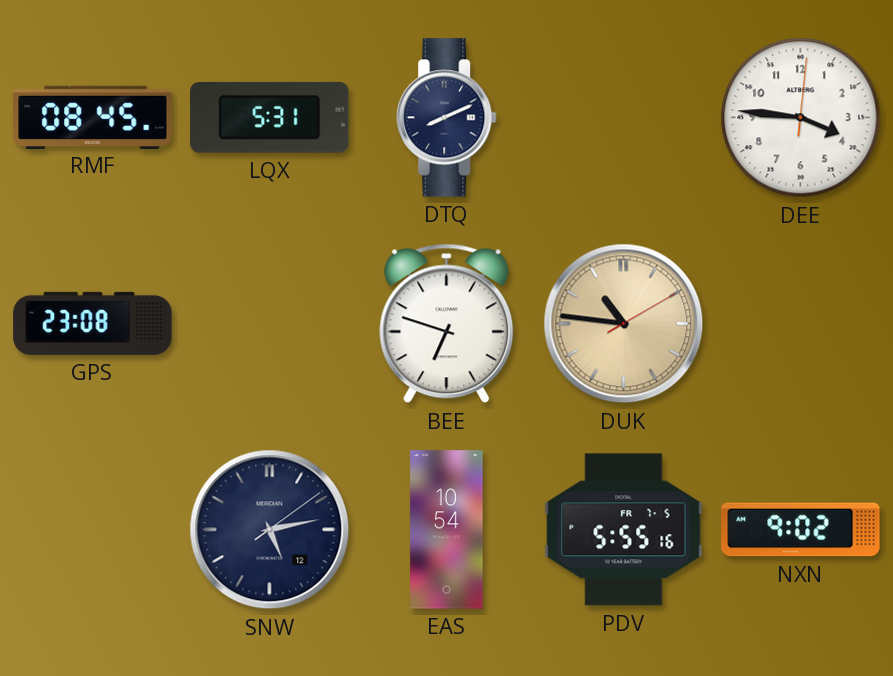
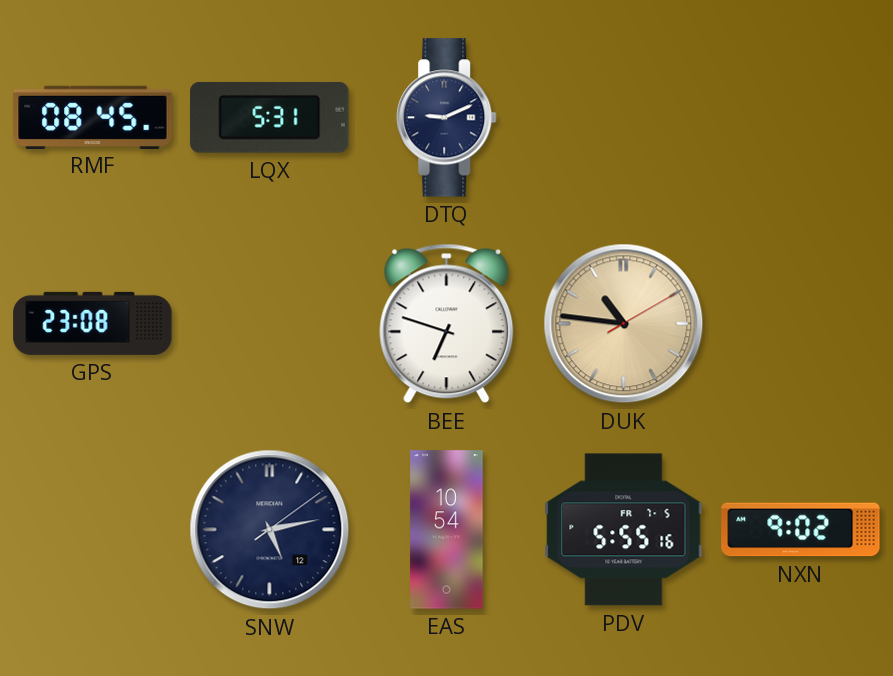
DTQ: 8:11 -> 9:11
DEE: 3:46 -> none
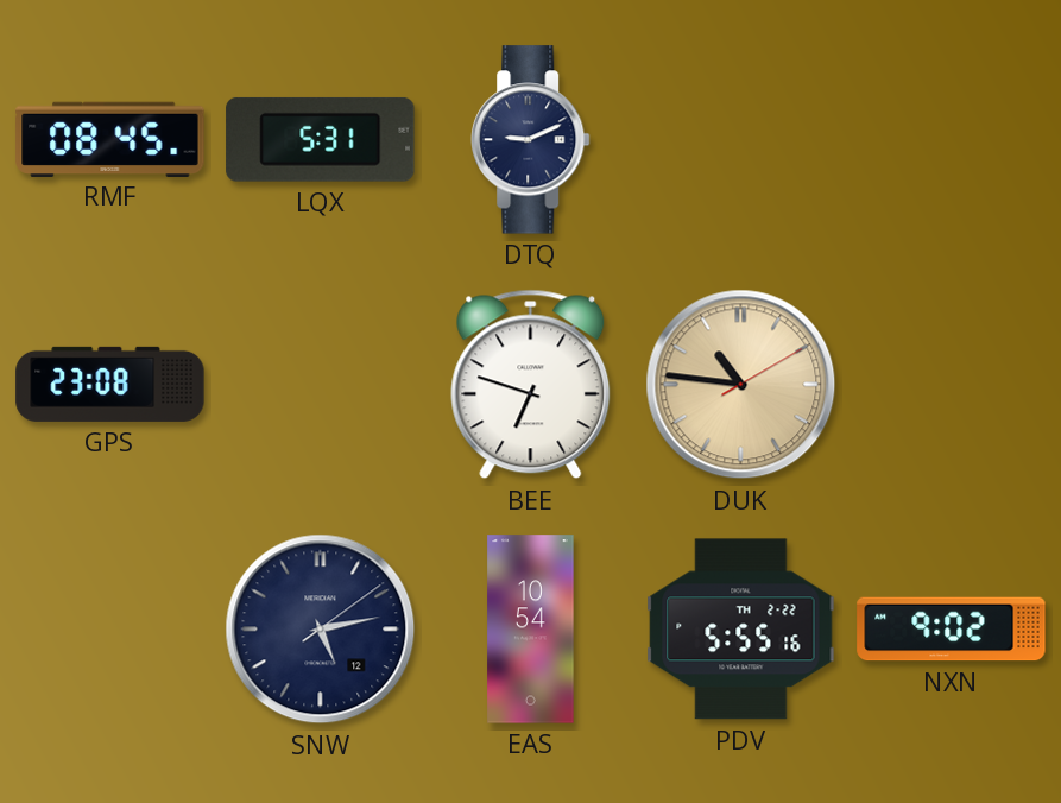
PDV date: FR 7-5 -> TH 2-22
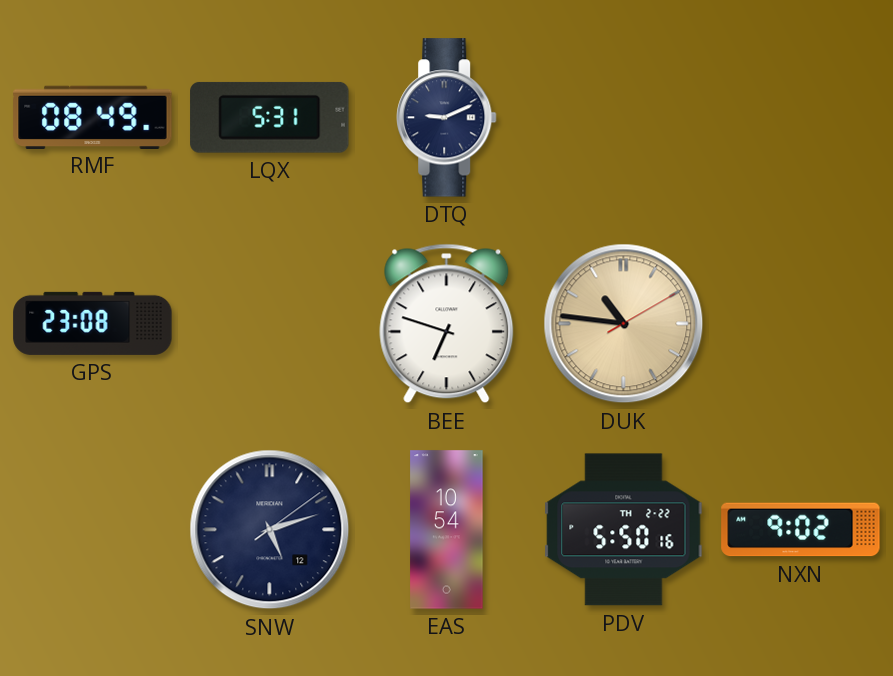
RMF: 08:45 -> 08:49
SNW: 5:13 -> 5:12
PDV: 5:55 -> 5:50
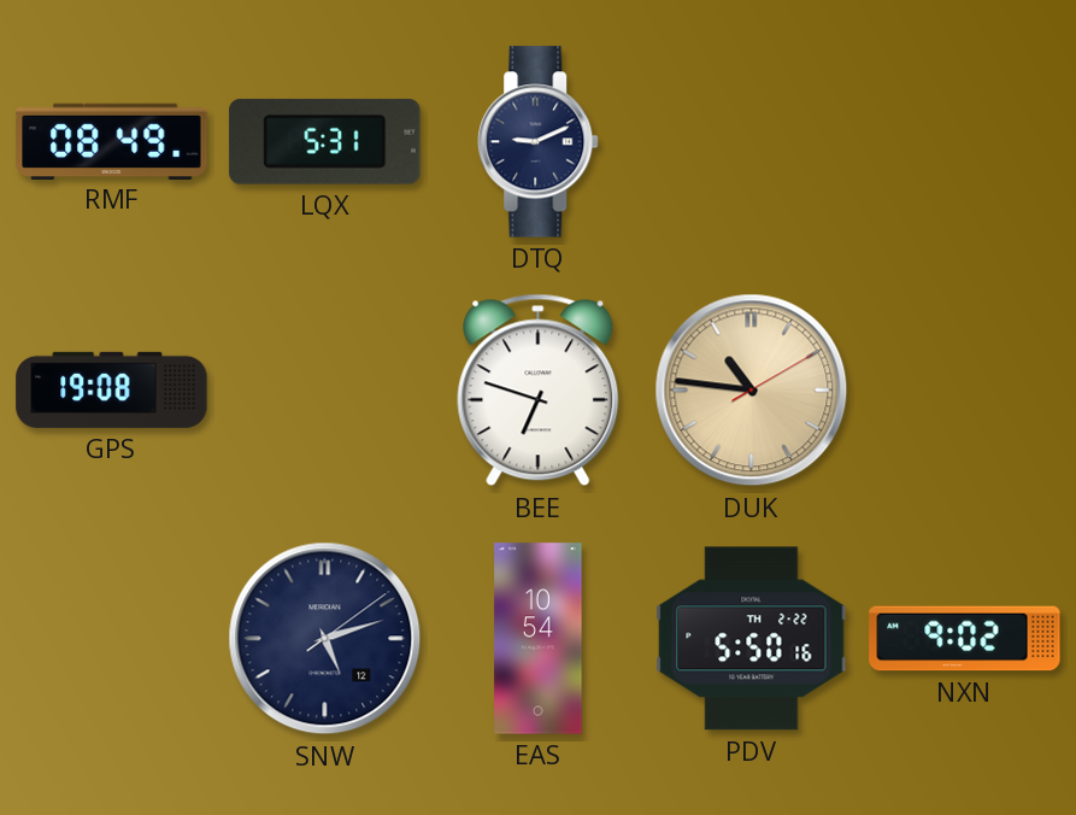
GPS: 23:08 -> 19:08
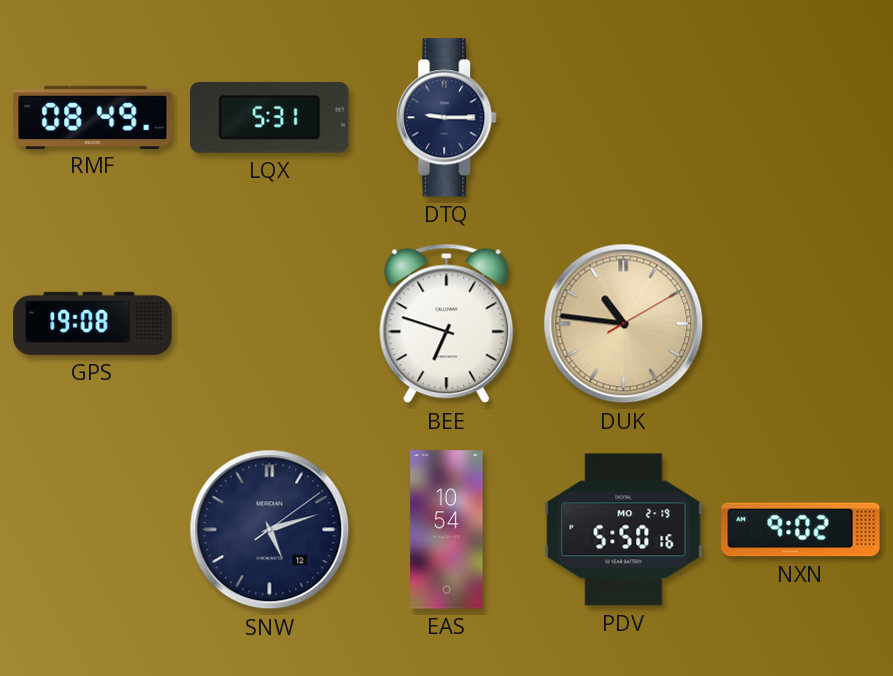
DTQ: 9:11 -> 9:15
PDV date: TH 2-22 -> MO 2-19
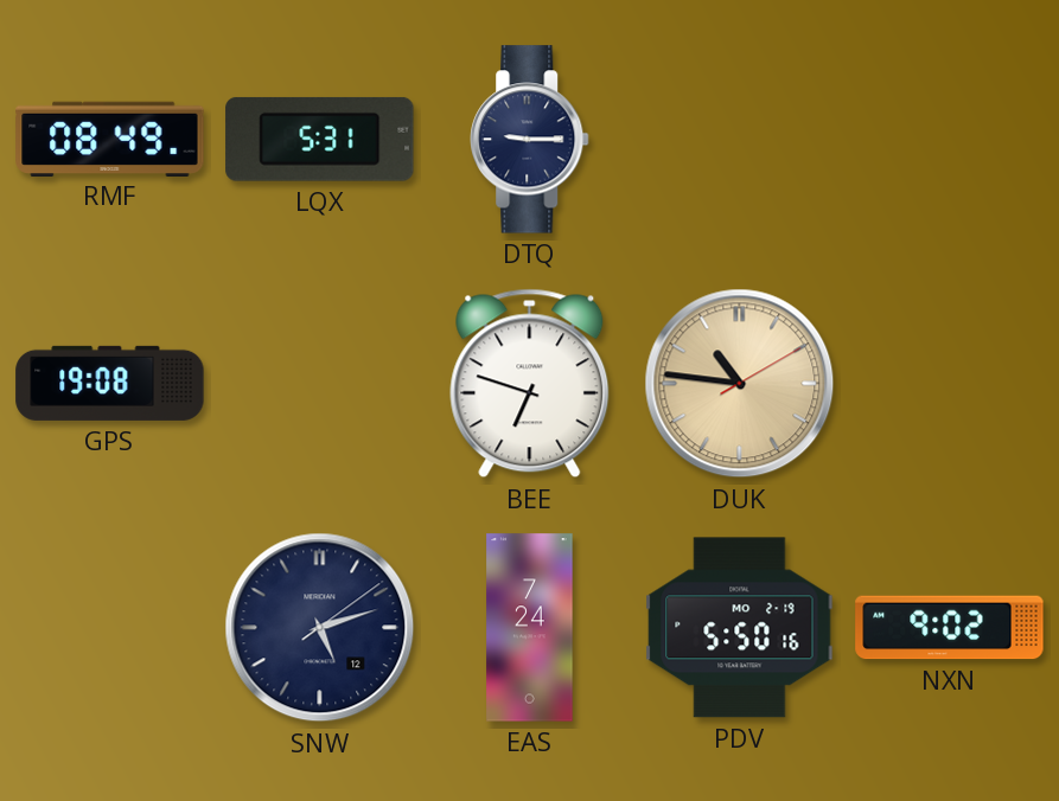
EAS: 10:54 -> 7:24
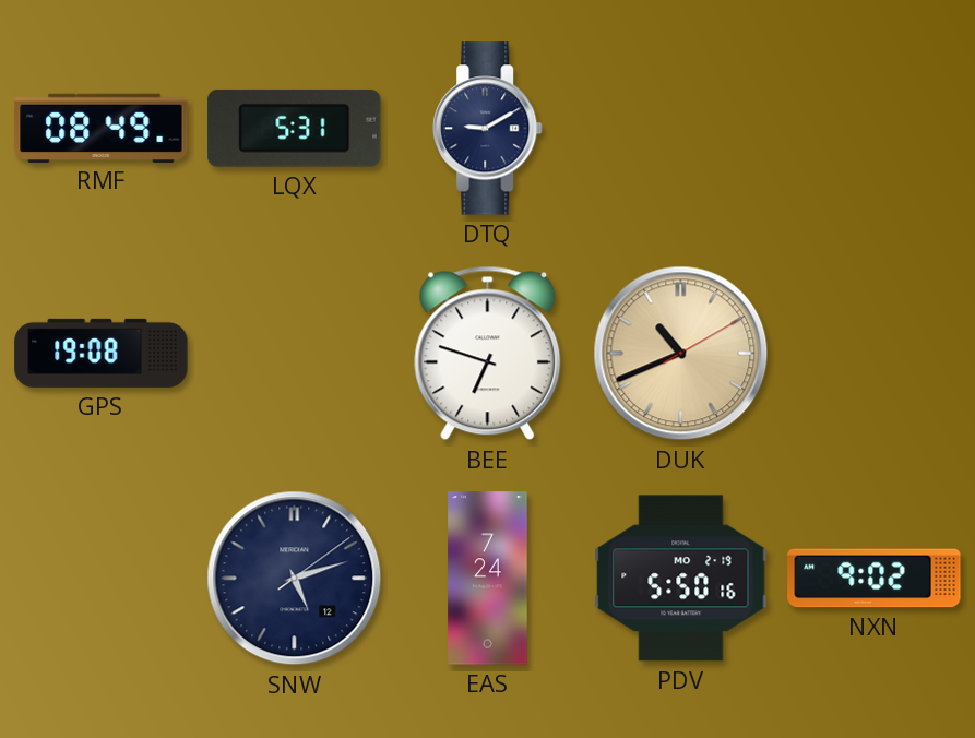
DTQ: 9:15 -> 9:10
DUK: 10:46 -> 10:41
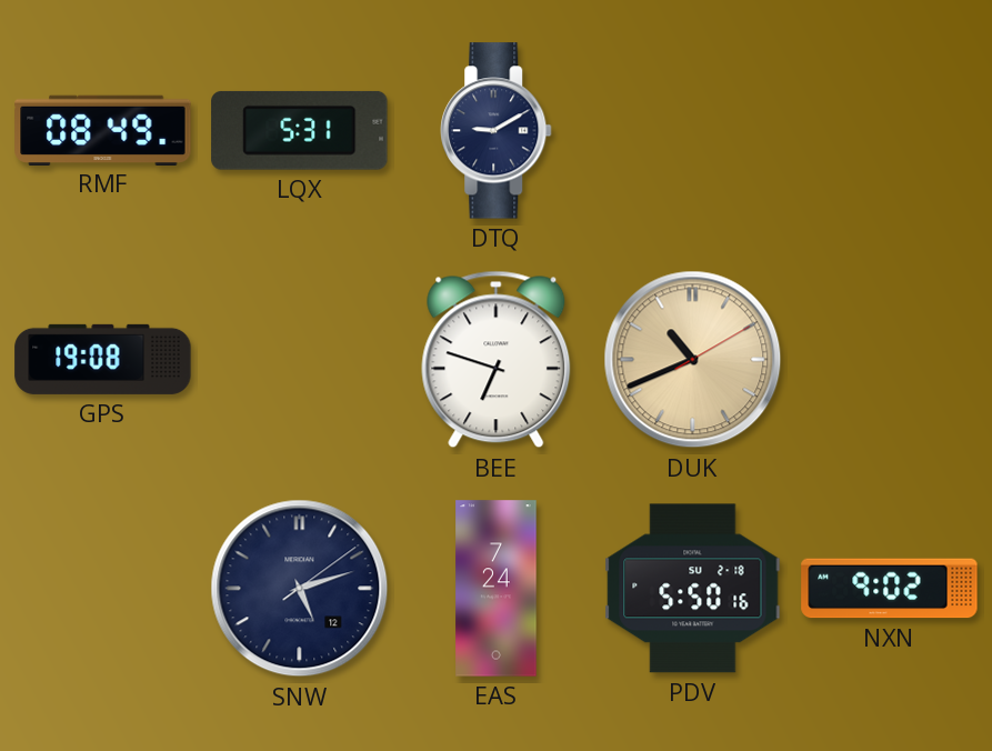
PDV date: MO 2-19 -> SU 2-18
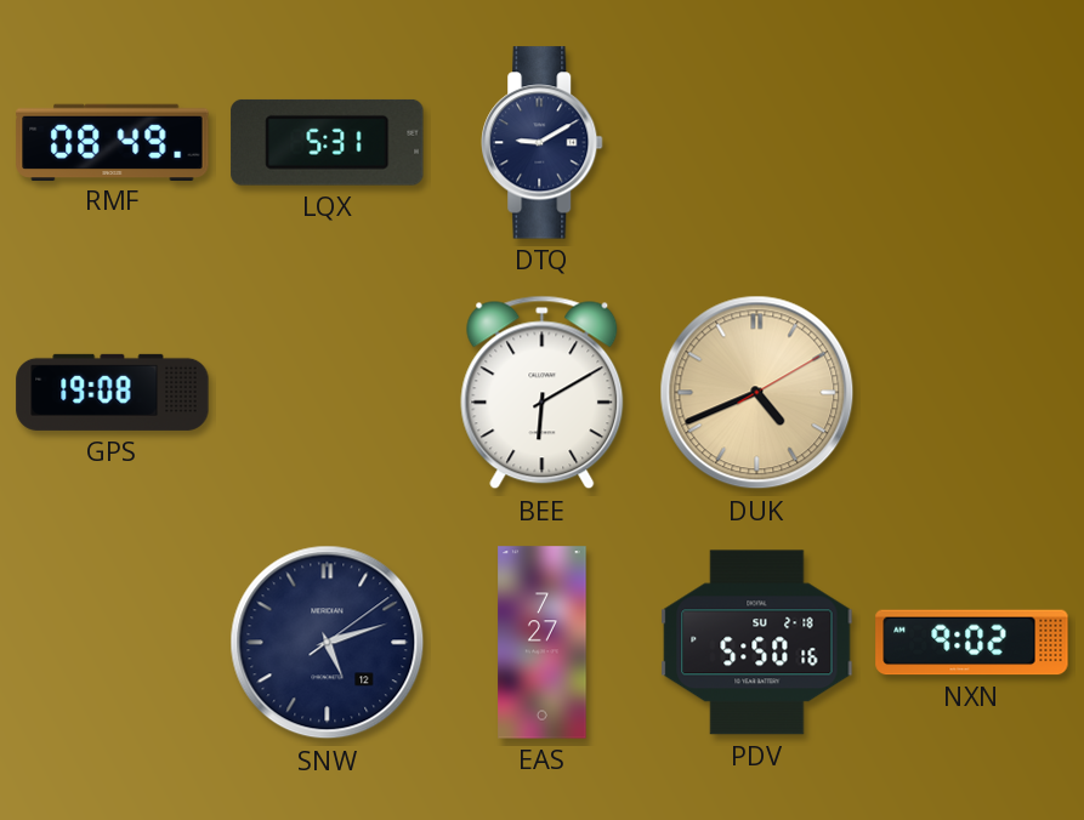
BEE: 6:48 -> 6:10
DUK: 10:41 -> 4:41
EAS: 7:24 -> 7:27
